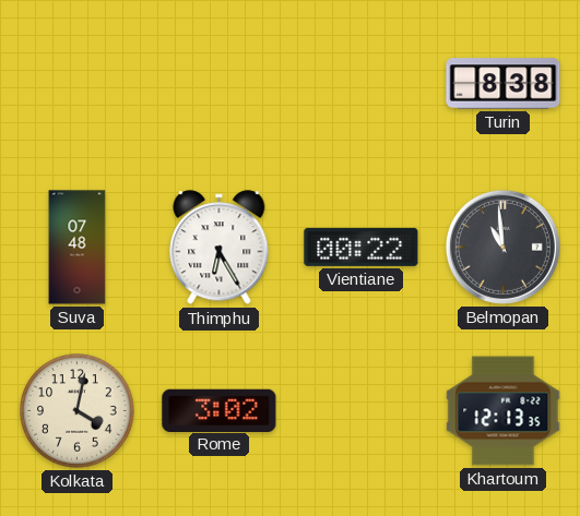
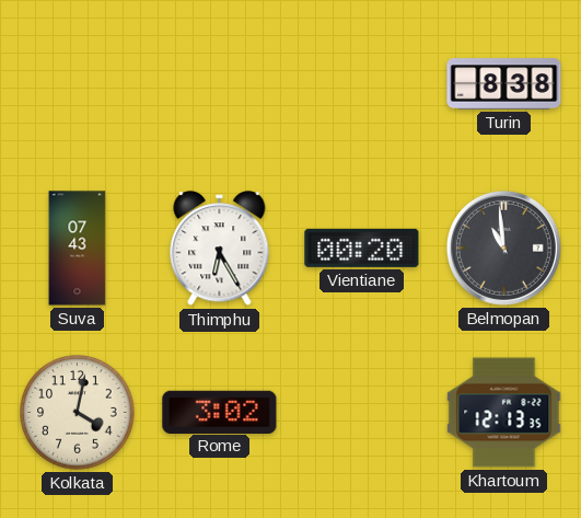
Suva: 07:48 -> 07:43
Vientiane: 00:22 -> 00:20
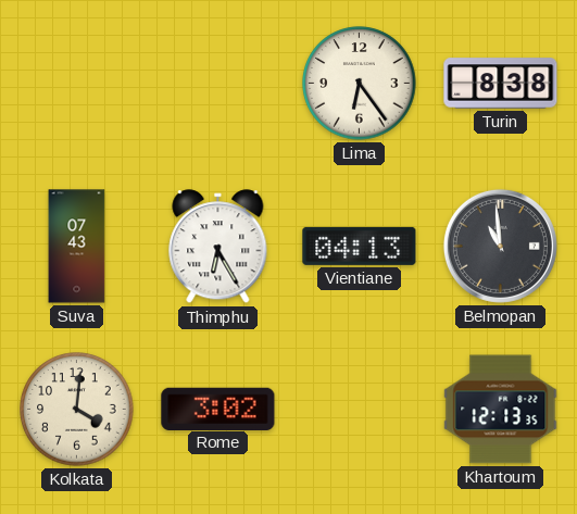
Lima: none -> 6:24
Vientiane: 00:20 -> 04:13
Kolkata: 4:02 -> 4:01
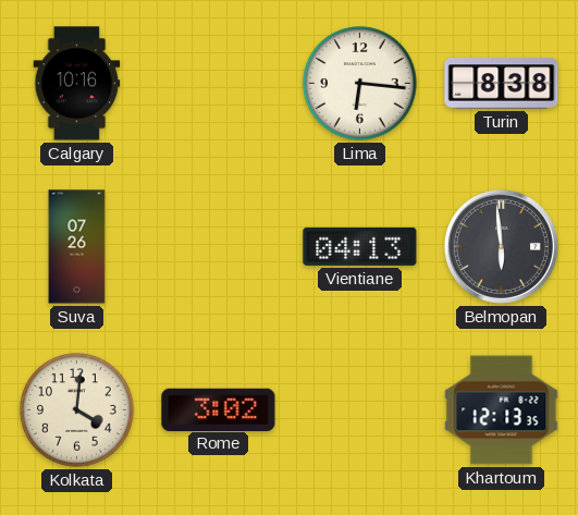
Calgary: none -> 10:16
Lima: 6:24 -> 6:16
Suva: 07:43 -> 07:26
Thimphu: 6:25 -> none
Belmopan: 10:59 -> 5:59
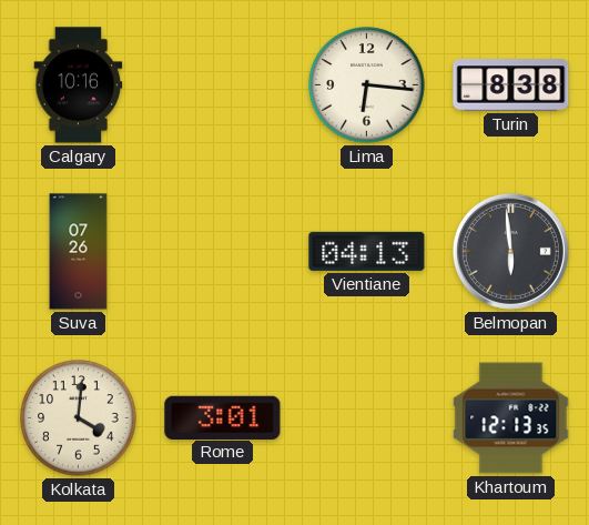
Rome: 3:02 -> 3:01
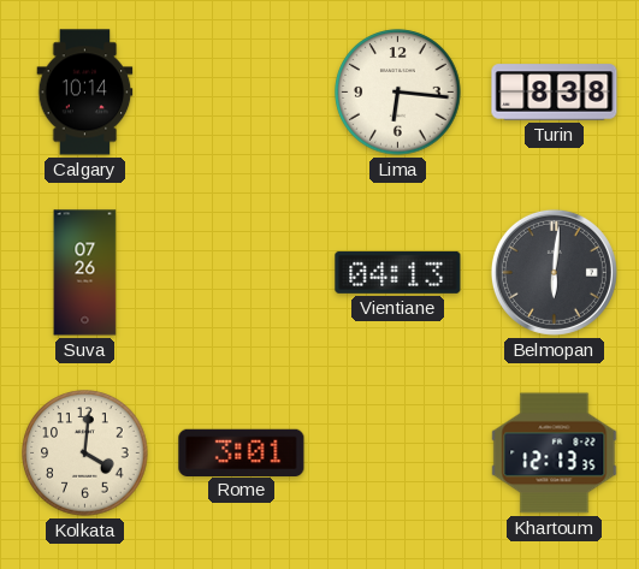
Calgary: 10:16 -> 10:14
Belmopan: 5:59 -> 6:01
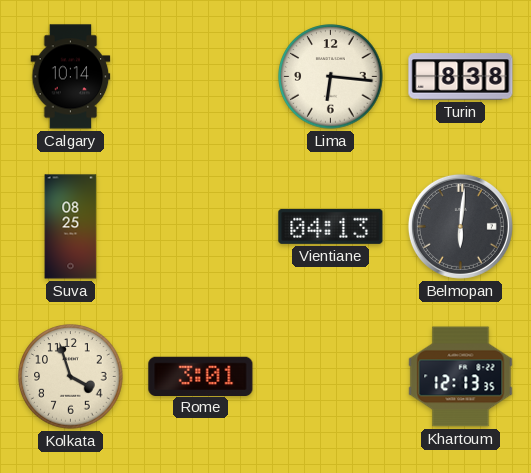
Suva: 07:26 -> 08:25
Kolkata: 4:01 -> 3:57
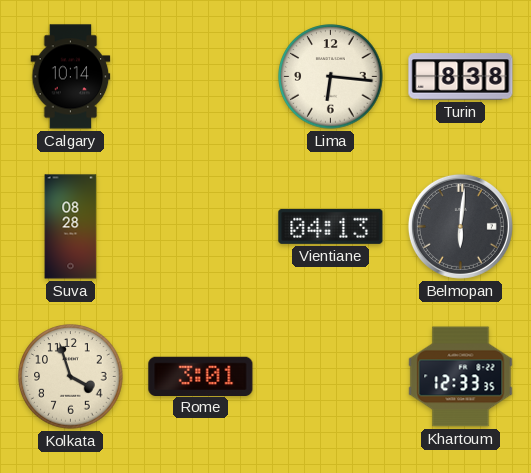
Suva: 08:25 -> 08:28
Khartoum: 12:13 -> 12:33
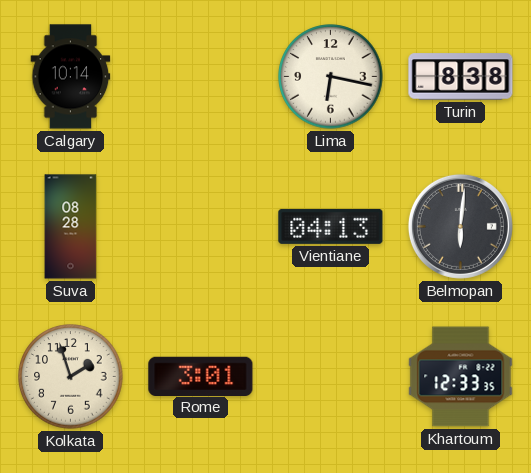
Lima: 6:16 -> 6:17
Kolkata: 3:57 -> 1:57
